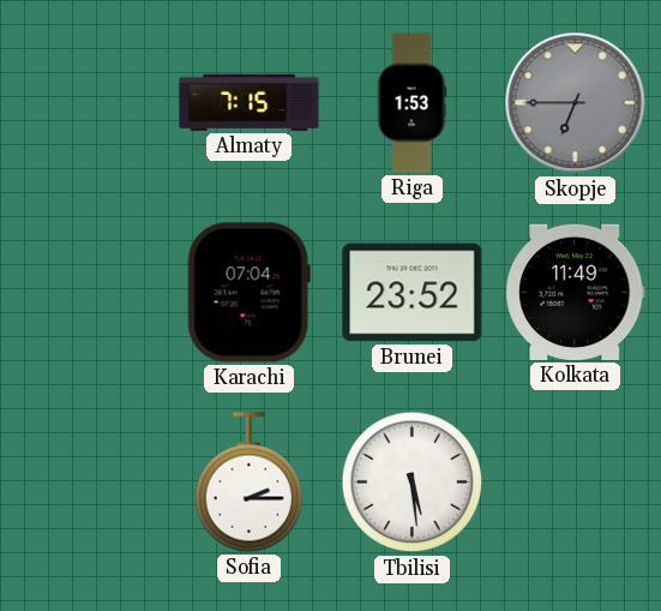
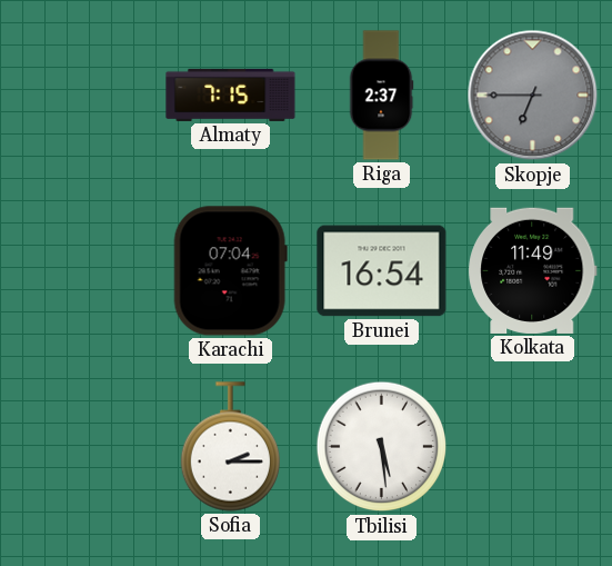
Riga: 1:53 -> 2:37
Brunei: 23:52 -> 16:54
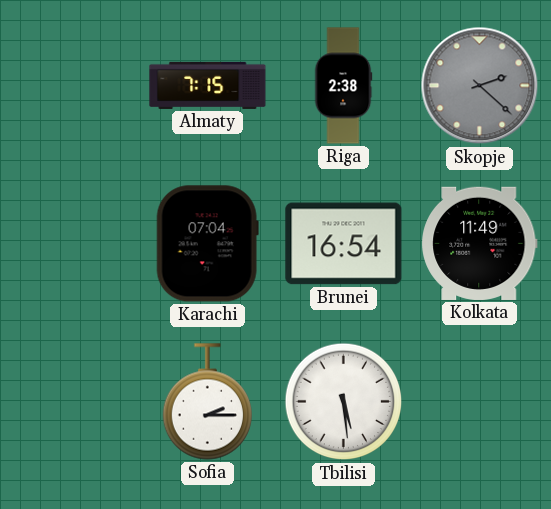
Riga: 2:37 -> 2:38
Skopje: 6:45 -> 2:22
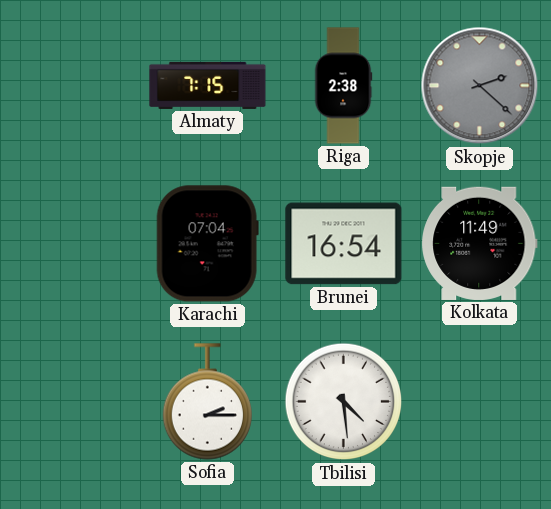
Tbilisi: 5:29 -> 4:29
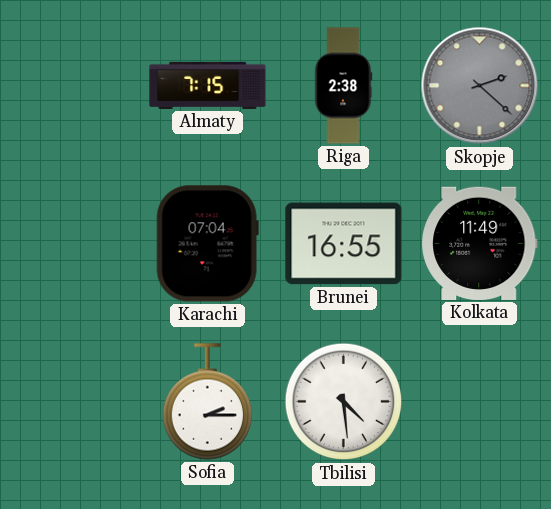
Brunei: 16:54 -> 16:55
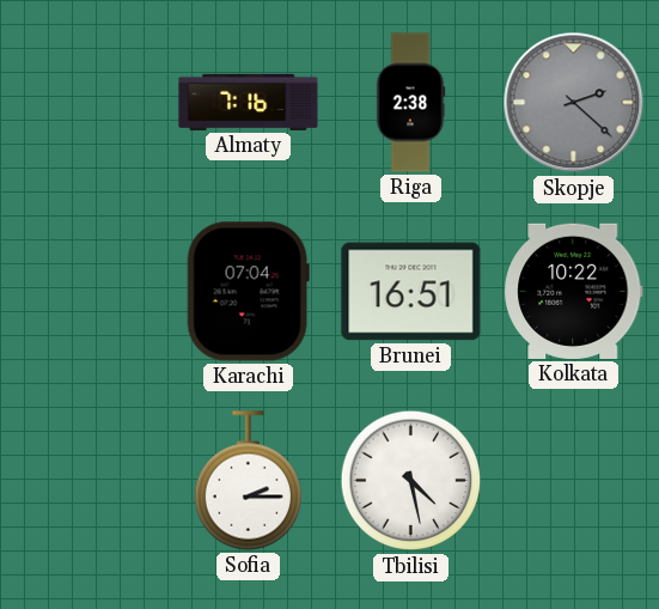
Almaty: 7:15 -> 7:16
Brunei: 16:55 -> 16:51
Kolkata: 11:49 -> 10:22
Tbilisi: 4:29 -> 4:28
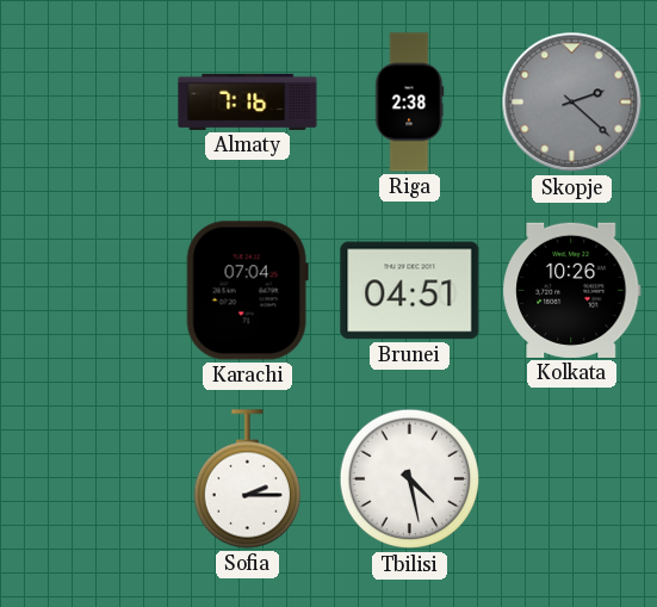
Brunei: 16:51 -> 04:51
Kolkata: 10:22 -> 10:26
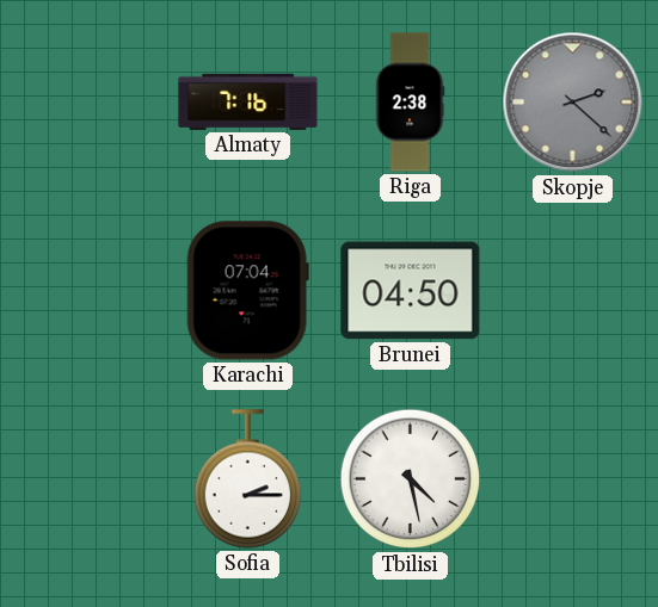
Brunei: 04:51 -> 04:50
Kolkata: 10:26 -> none
